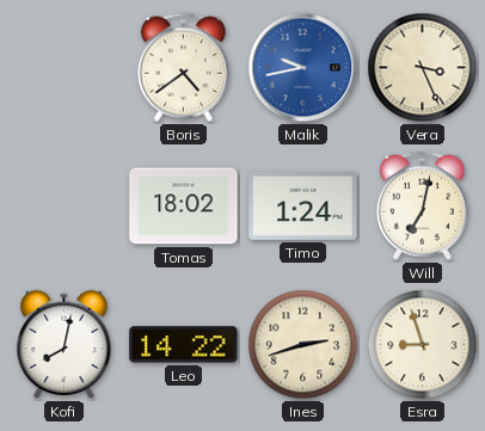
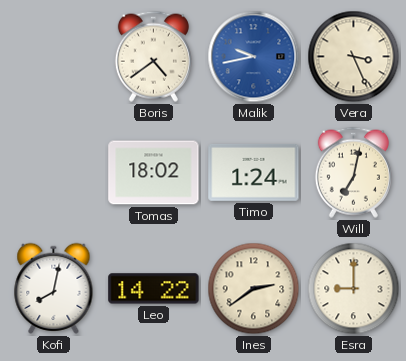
Ines: 2:42 -> 2:39
Esra: 8:57 -> 9:00
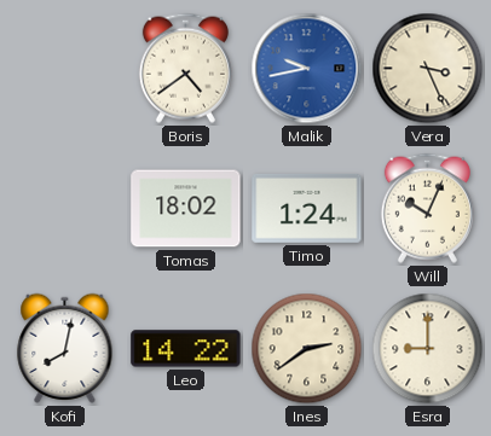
Will: 7:02 -> 10:04
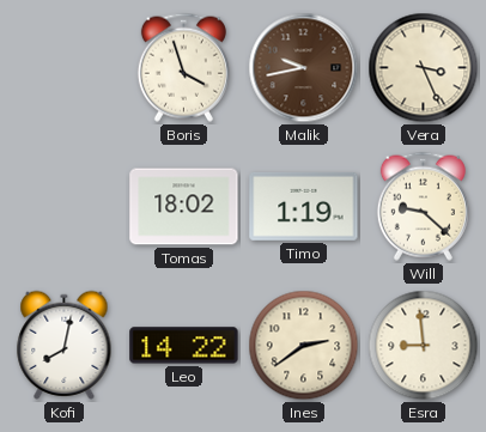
Boris: 4:39 -> 3:57
Malik dial: blue -> brown
Timo: 1:24 -> 1:19
Will: 10:04 -> 9:22
Esra: 9:00 -> 8:59
